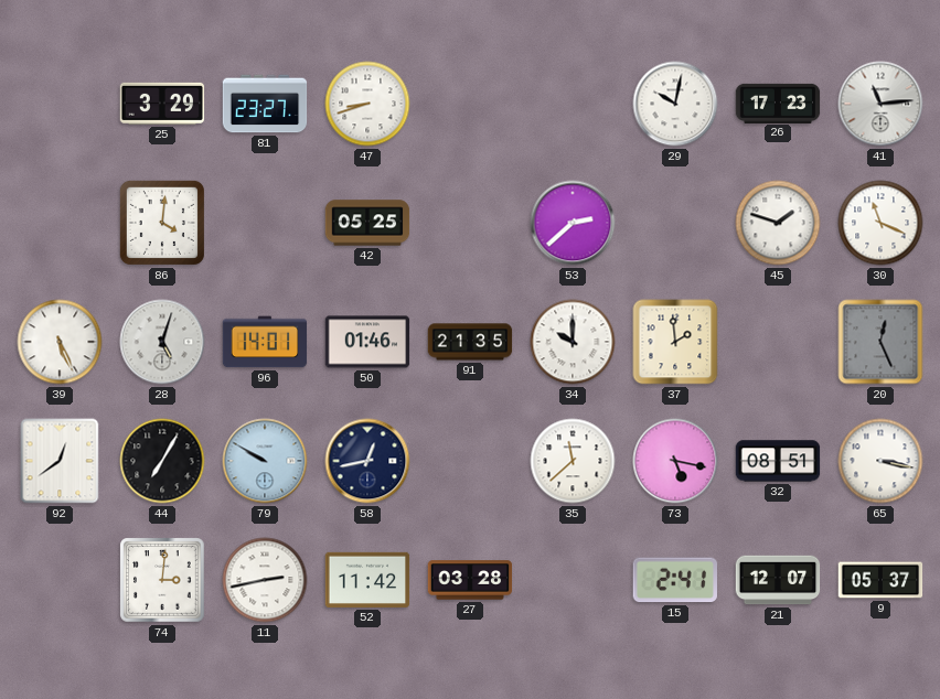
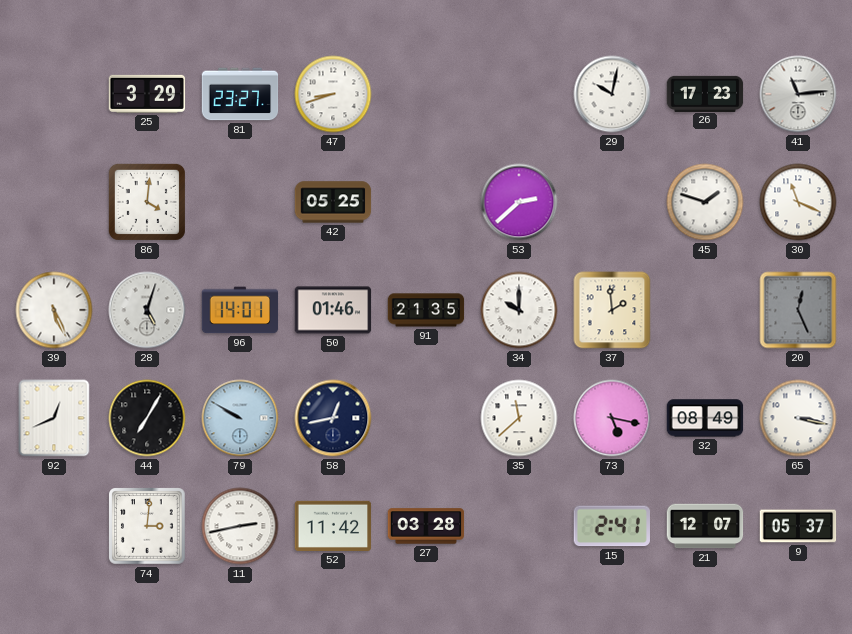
92: 12:39 -> 12:41
32: 08:51 -> 08:49
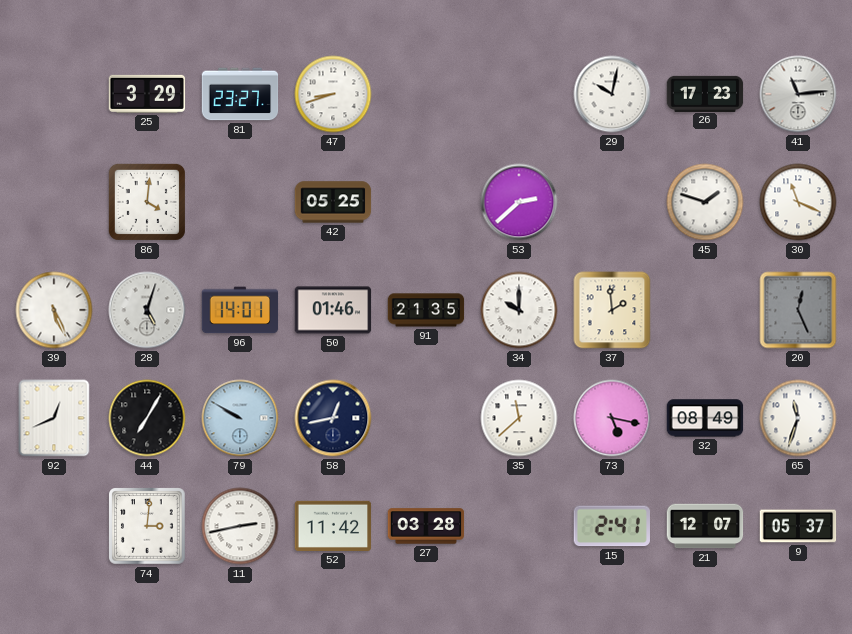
65: 3:17 -> 11:33
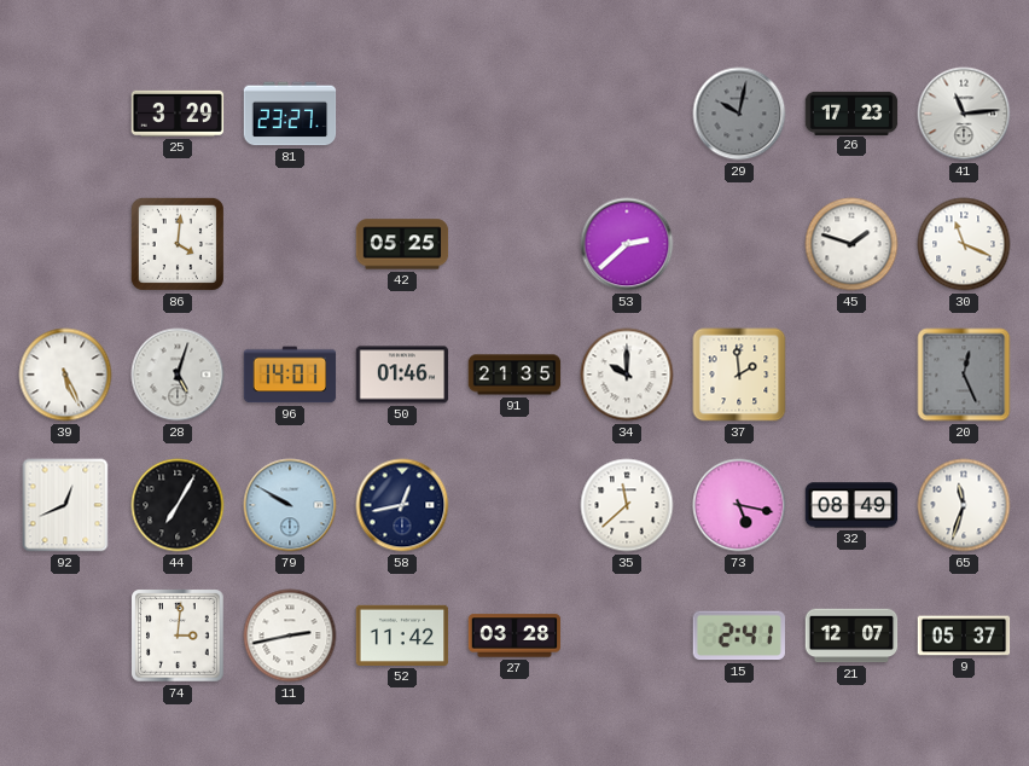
47: 8:42 -> none
29 dial: white -> grey
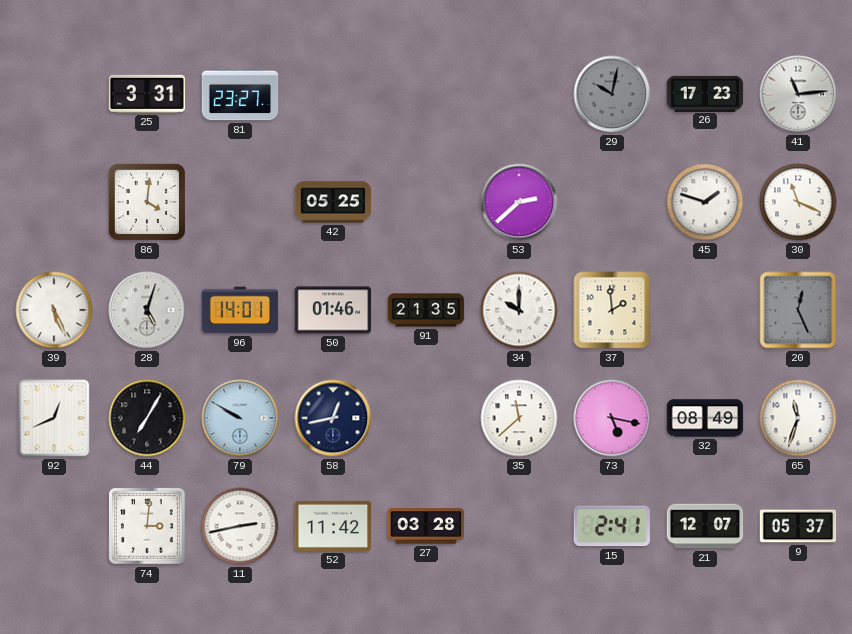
25: 3:29 -> 3:31
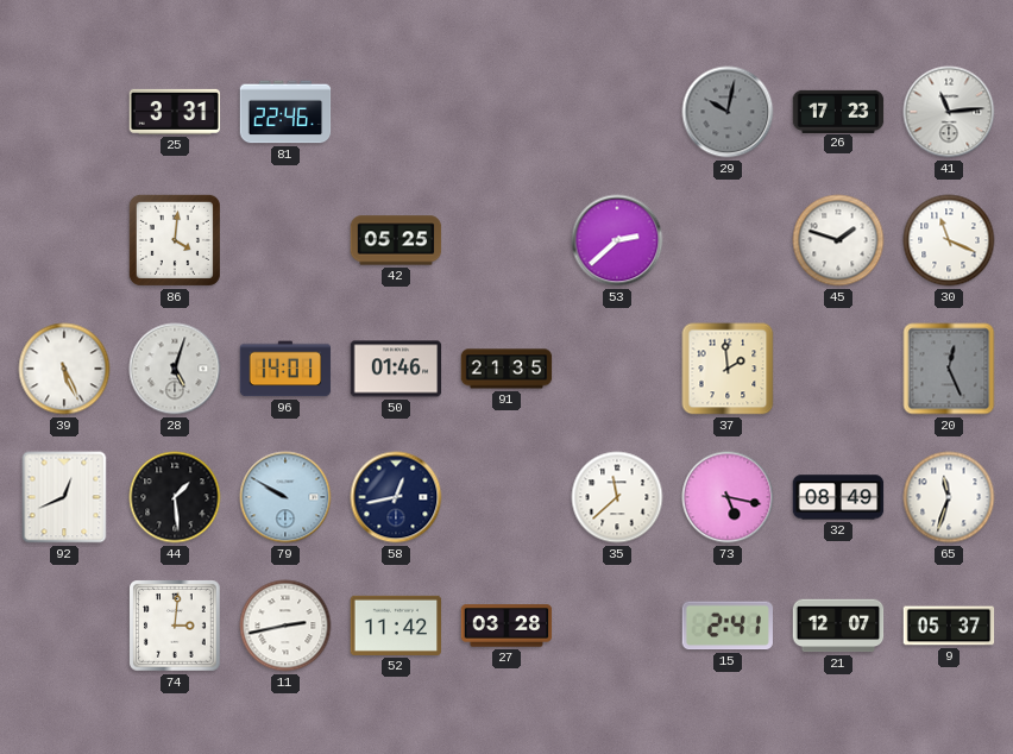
81: 23:27 -> 22:46
34: 10:00 -> none
44: 7:05 -> 1:29
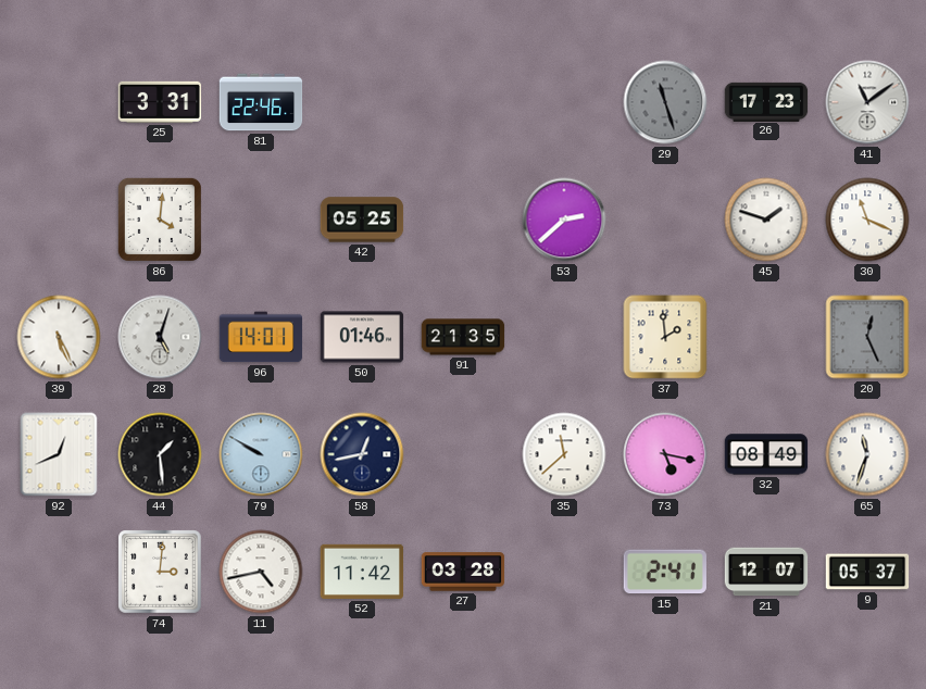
29: 10:02 -> 11:27
41: 11:14 -> 11:09
11: 2:43 -> 4:43
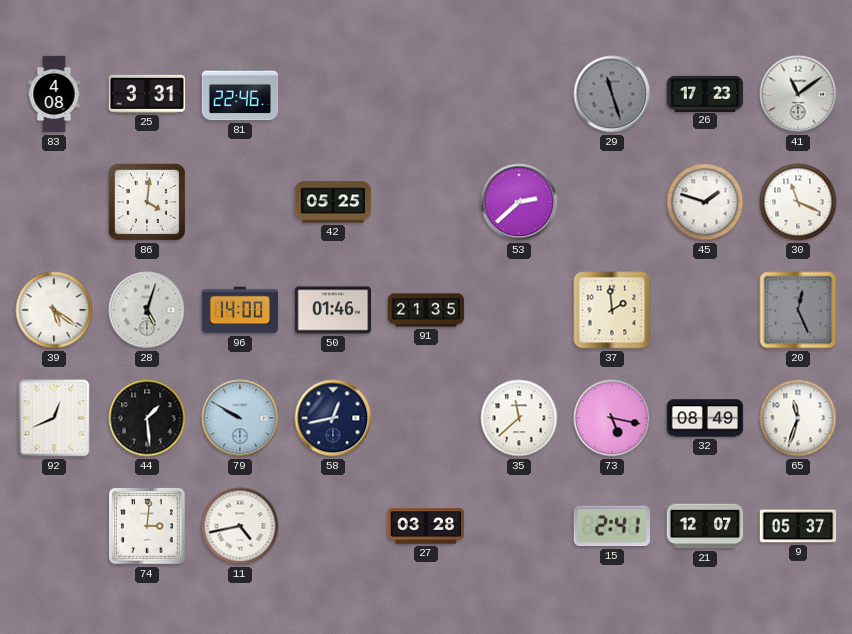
83: none -> 4:08
39: 5:26 -> 5:21
96: 14:01 -> 14:00
52: 11:42 -> none
